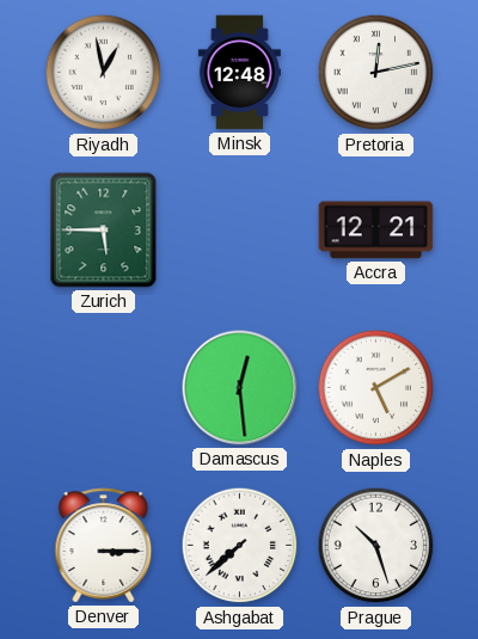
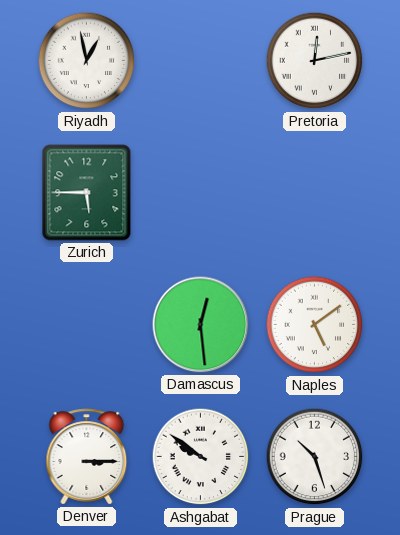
Minsk: 12:48 -> none
Accra: 12:21 -> none
Naples: 5:10 -> 5:09
Ashgabat: 7:38 -> 9:51
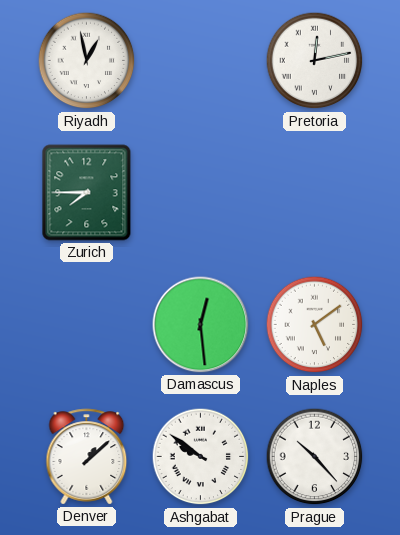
Zurich: 5:45 -> 7:45
Denver: 3:15 -> 1:08
Prague: 10:27 -> 10:23
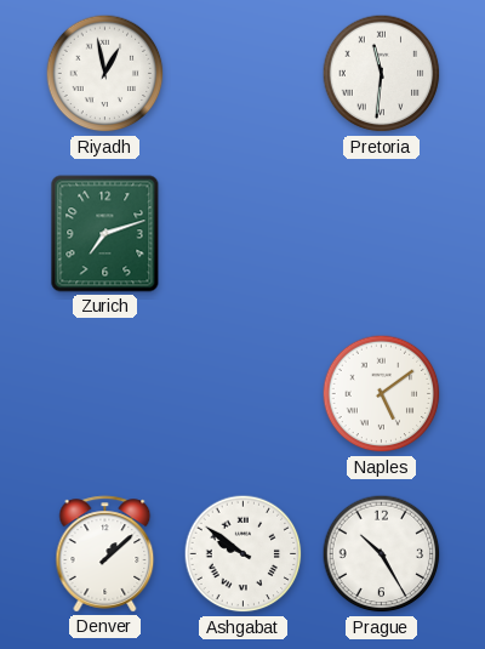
Pretoria: 12:13 -> 11:31
Zurich: 7:45 -> 7:12
Damascus: 12:29 -> none
Prague: 10:23 -> 10:25
